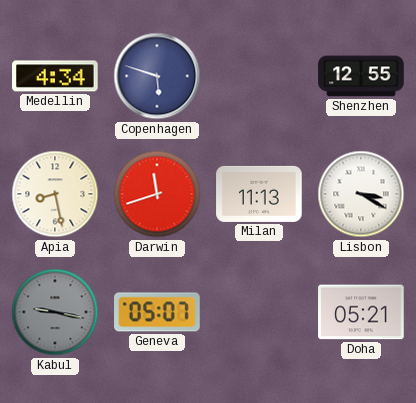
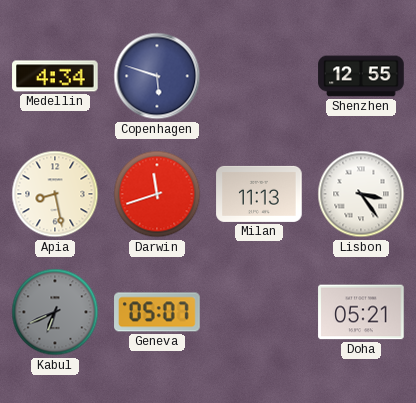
Lisbon: 3:20 -> 3:24
Kabul: 9:17 -> 6:41
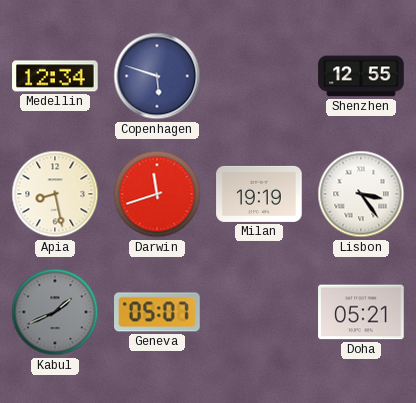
Medellin: 4:34 -> 12:34
Milan: 11:13 -> 19:19
Kabul: 6:41 -> 1:41
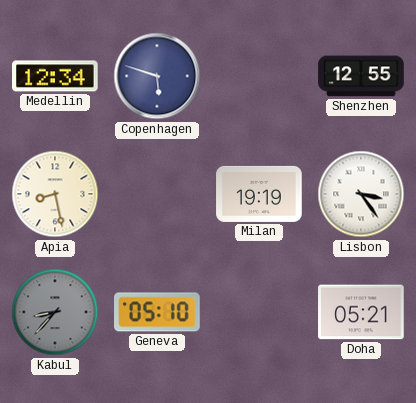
Darwin: 11:42 -> none
Kabul: 1:41 -> 8:37
Geneva: 05:07 -> 05:10
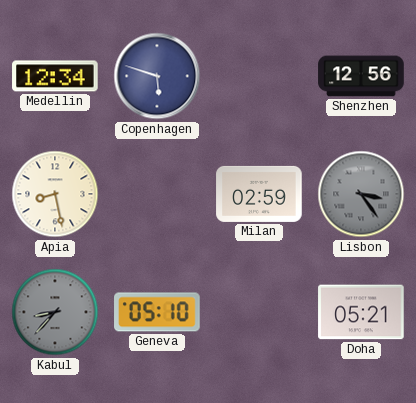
Shenzhen: 12:55 -> 12:56
Milan: 19:19 -> 02:59
Lisbon dial: white -> grey
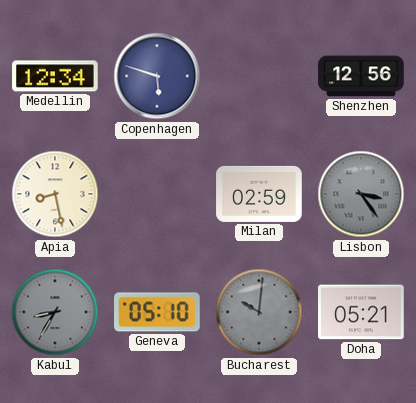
Kabul: 8:37 -> 8:35
Bucharest: none -> 10:01
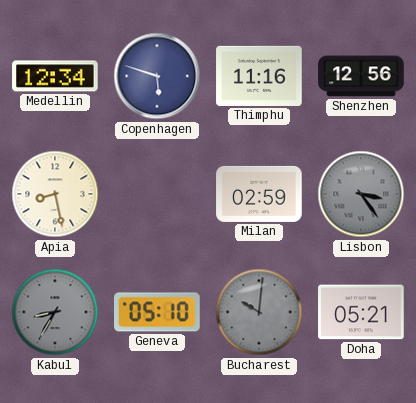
Thimphu: none -> 11:16
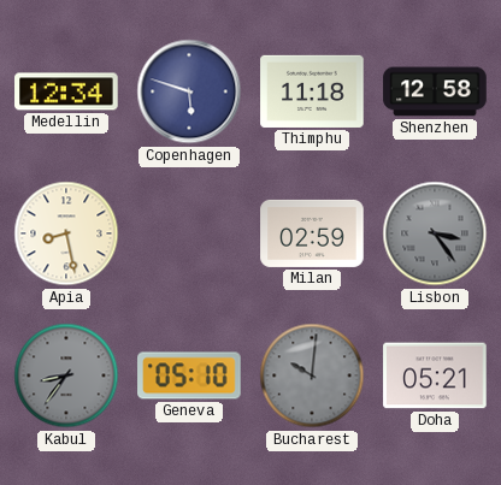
Thimphu: 11:16 -> 11:18
Shenzhen: 12:56 -> 12:58
Kabul: 8:35 -> 8:36
